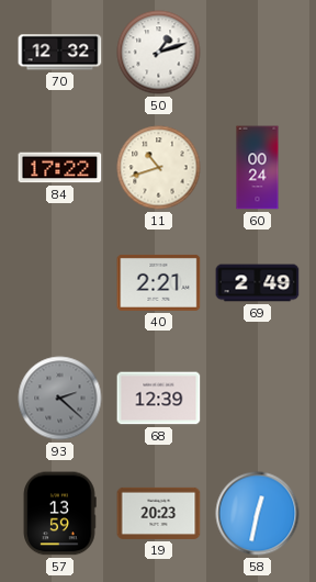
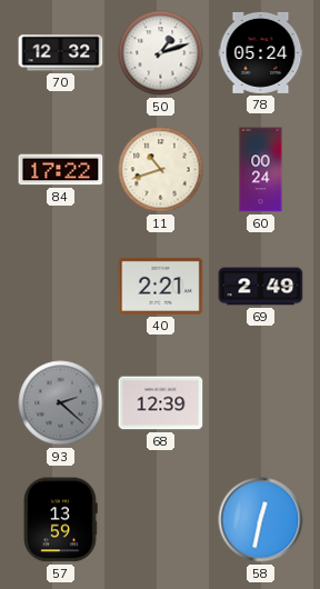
78: none -> 05:24
19: 20:23 -> none
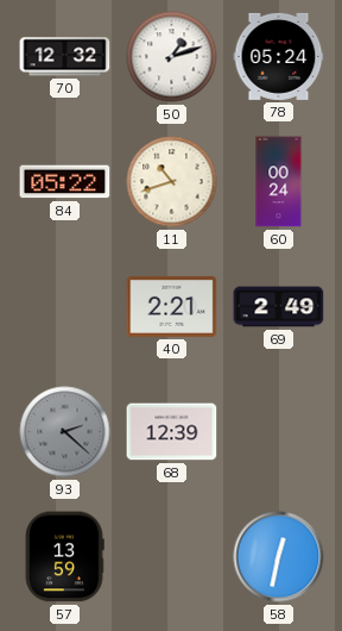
84: 17:22 -> 05:22
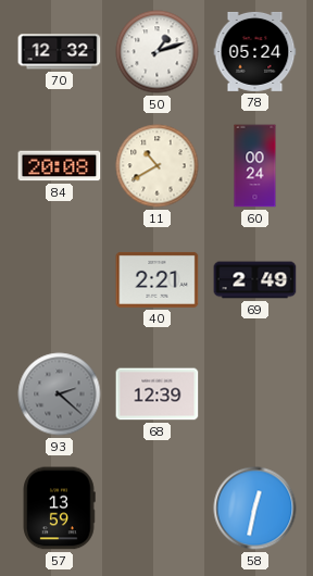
84: 05:22 -> 20:08
11: 10:42 -> 10:40
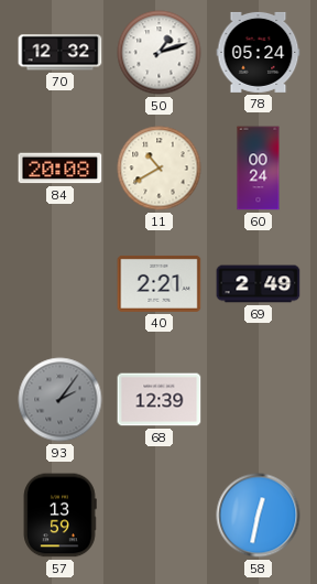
93: 2:22 -> 2:06
